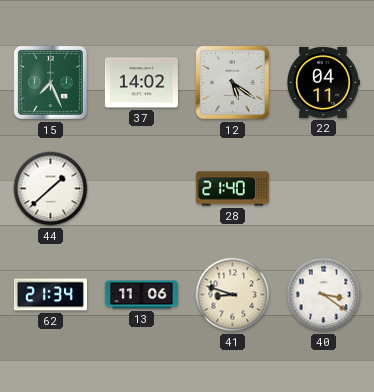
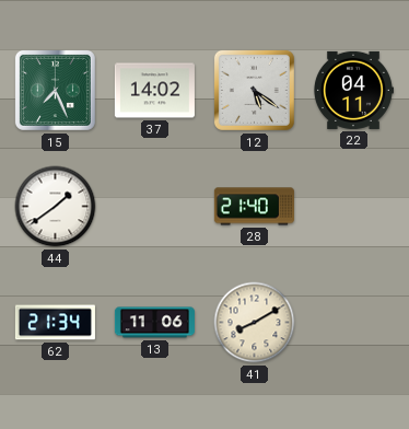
44: 1:38 -> 1:39
41: 8:48 -> 8:10
40: 3:21 -> none
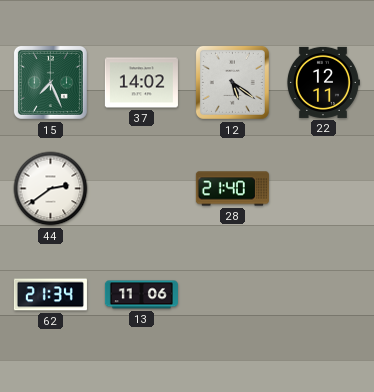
22: 04:11 -> 12:11
44: 1:39 -> 2:39
41: 8:10 -> none
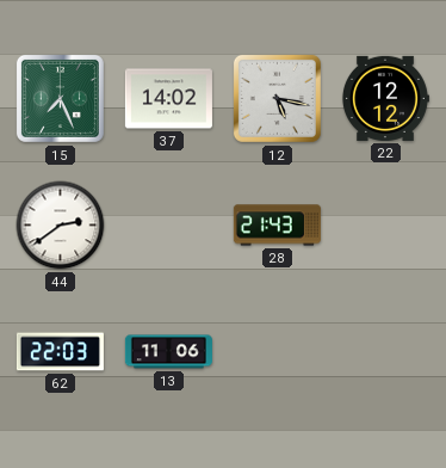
12: 5:21 -> 5:17
22: 12:11 -> 12:12
28: 21:40 -> 21:43
62: 21:34 -> 22:03
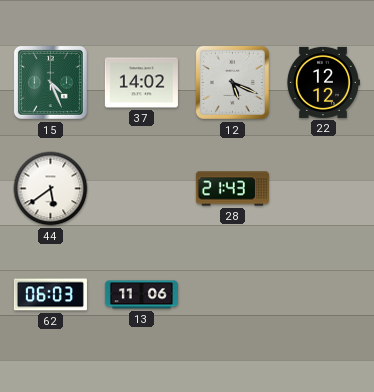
15: 7:26 -> 4:26
12: 5:17 -> 5:19
44: 2:39 -> 5:39
62: 22:03 -> 06:03
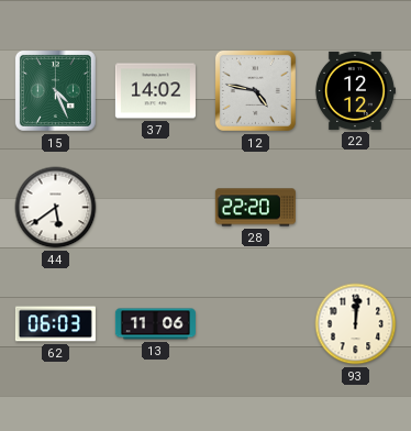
12: 5:19 -> 4:47
28: 21:43 -> 22:20
93: none -> 12:01
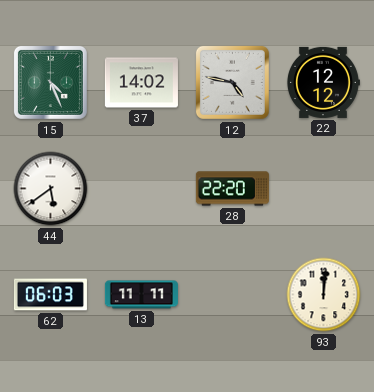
13: 11:06 -> 11:11
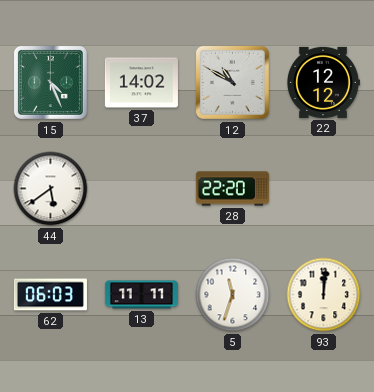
12: 4:47 -> 10:50
5: none -> 11:33
